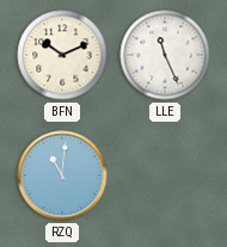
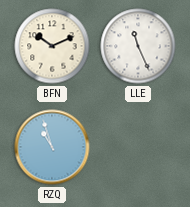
RZQ: 11:01 -> 10:57
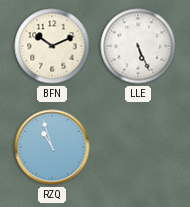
LLE: 11:26 -> 5:26
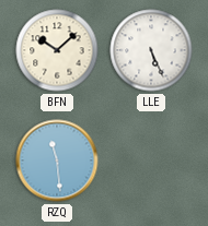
BFN: 10:11 -> 10:08
RZQ: 10:57 -> 11:29
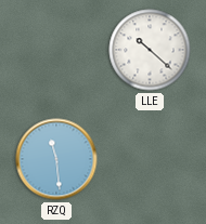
BFN: 10:08 -> none
LLE: 5:26 -> 10:22
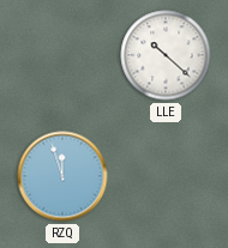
RZQ: 11:29 -> 11:57
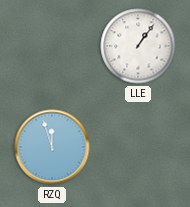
LLE: 10:22 -> 1:06
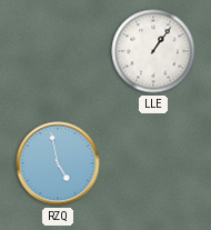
RZQ: 11:57 -> 4:58
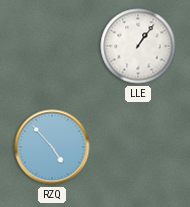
RZQ: 4:58 -> 4:53
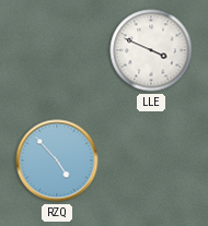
LLE: 1:06 -> 3:49
